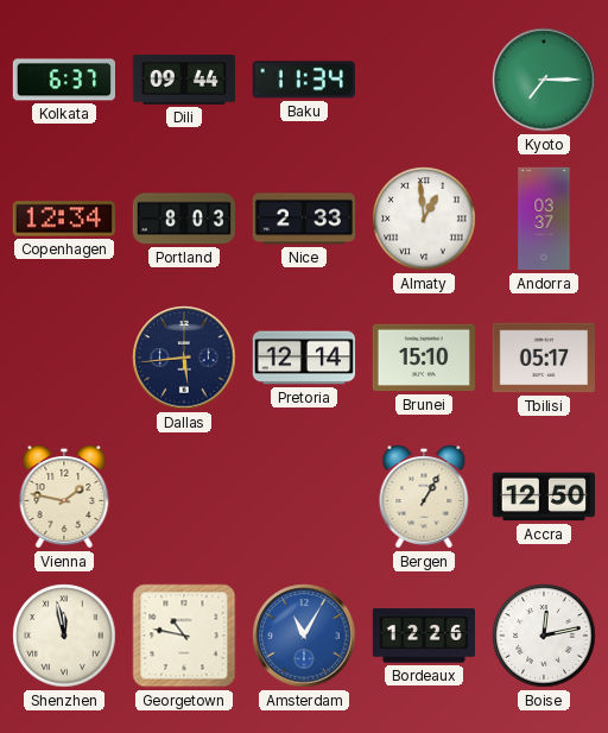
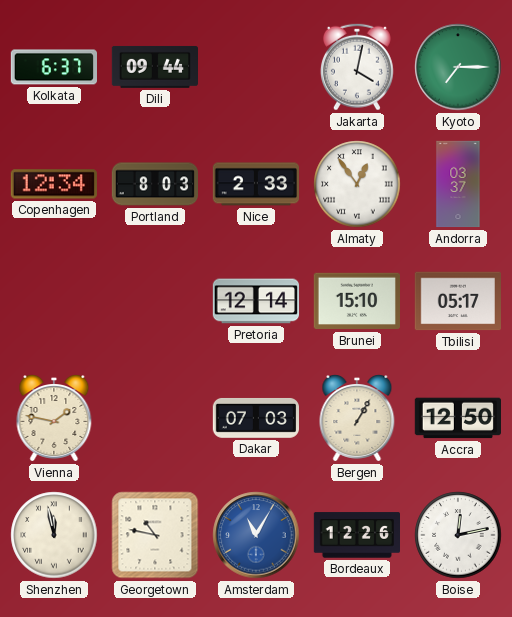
Baku: 11:34 -> none
Jakarta: none -> 4:02
Almaty: 12:59 -> 12:54
Dallas: 5:44 -> none
Dakar: none -> 07:03
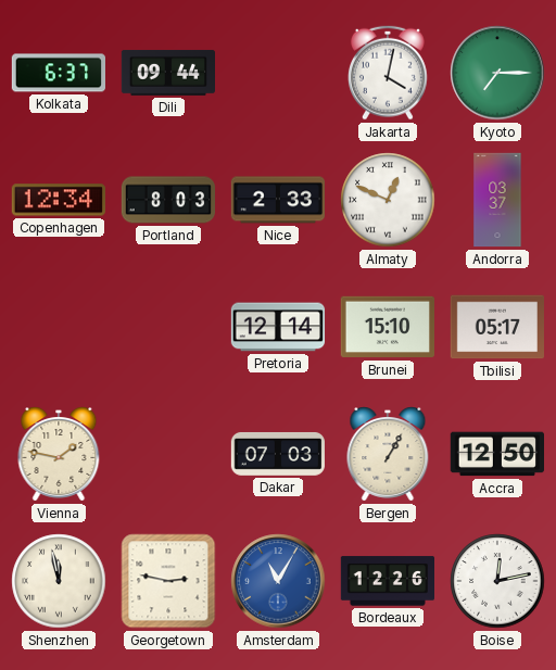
Almaty: 12:54 -> 12:49
Georgetown: 10:47 -> 2:47
